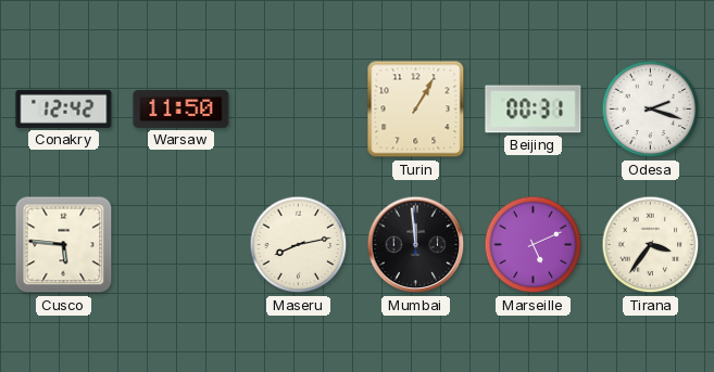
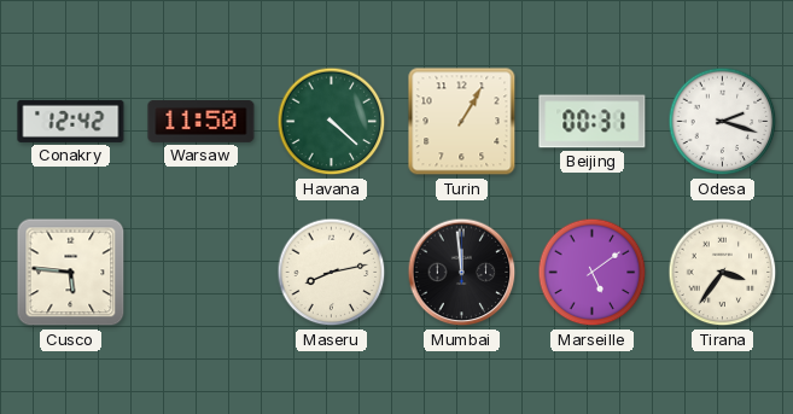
Havana: none -> 4:22
Marseille: 5:11 -> 5:09
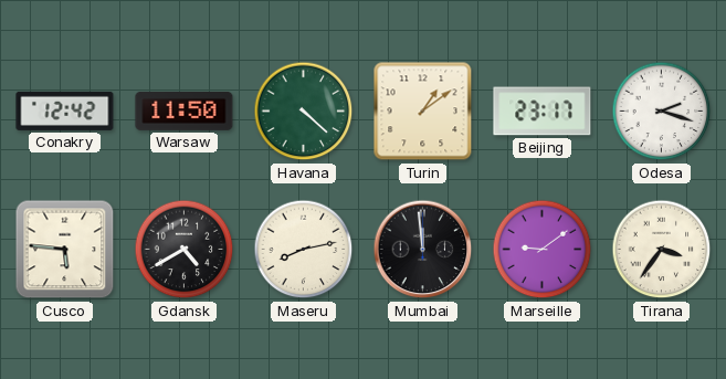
Turin: 1:05 -> 1:09
Beijing: 00:31 -> 23:17
Gdansk: none -> 4:40
Marseille: 5:09 -> 9:09
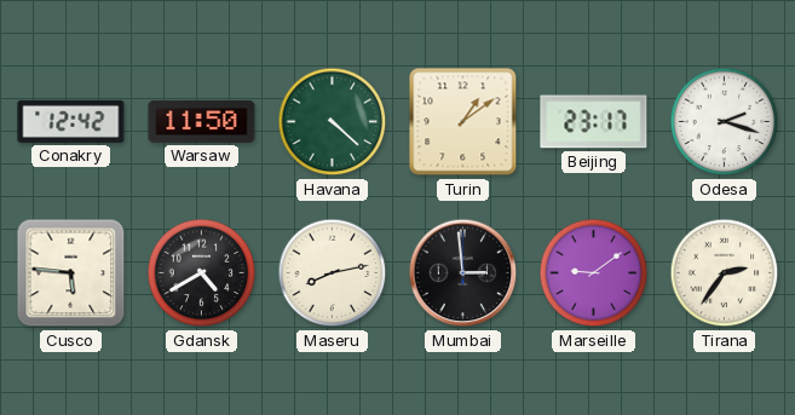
Mumbai: 11:59 -> 2:59
Tirana: 3:36 -> 2:36
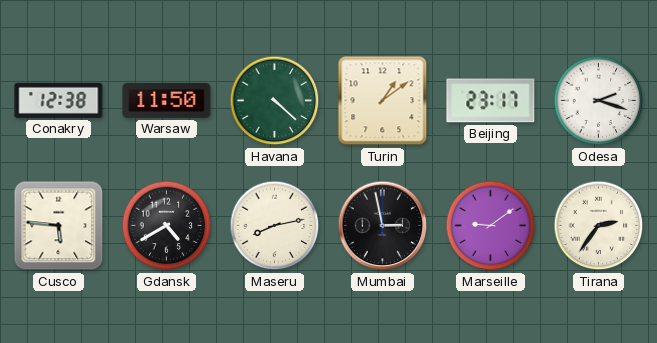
Conakry: 12:42 -> 12:38
Mumbai: 2:59 -> 2:58
